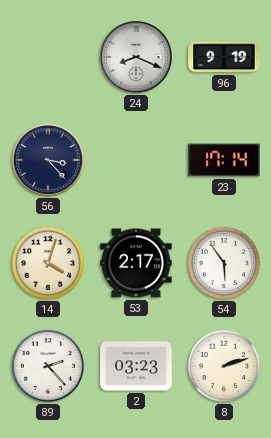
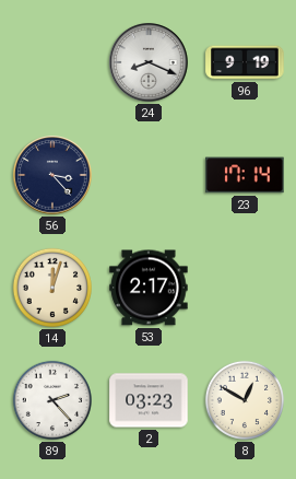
14: 4:03 -> 12:03
54: 5:54 -> none
8: 2:12 -> 12:50
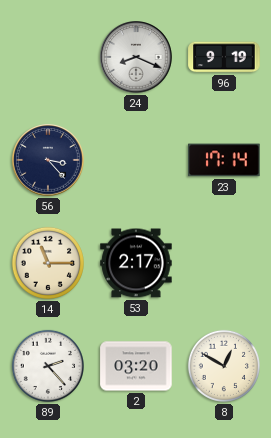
14: 12:03 -> 11:15
2: 03:23 -> 03:20
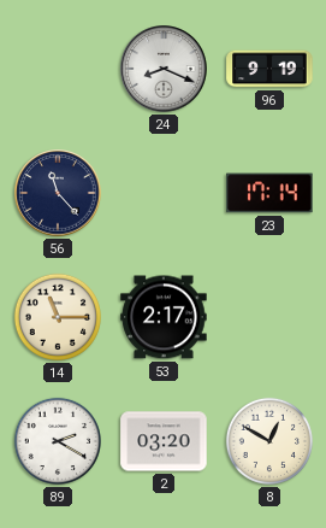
56: 3:23 -> 11:23
89: 2:23 -> 2:20
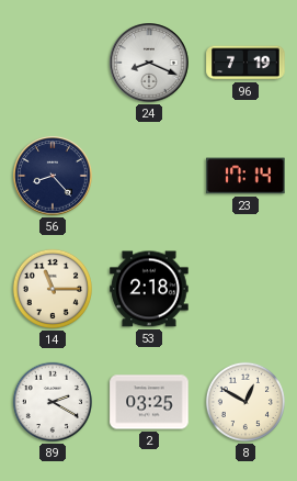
96: 9:19 -> 7:19
56: 11:23 -> 8:23
53: 2:17 -> 2:18
2: 03:20 -> 03:25
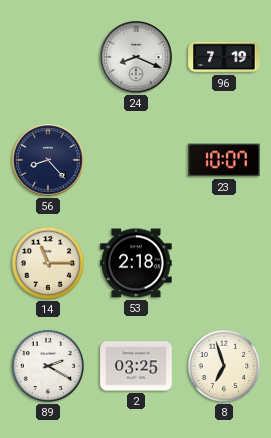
23: 17:14 -> 10:07
8: 12:50 -> 6:57
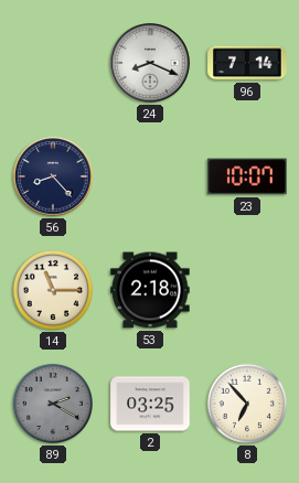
96: 7:19 -> 7:14
89 dial: white -> grey
8: 6:57 -> 6:53
